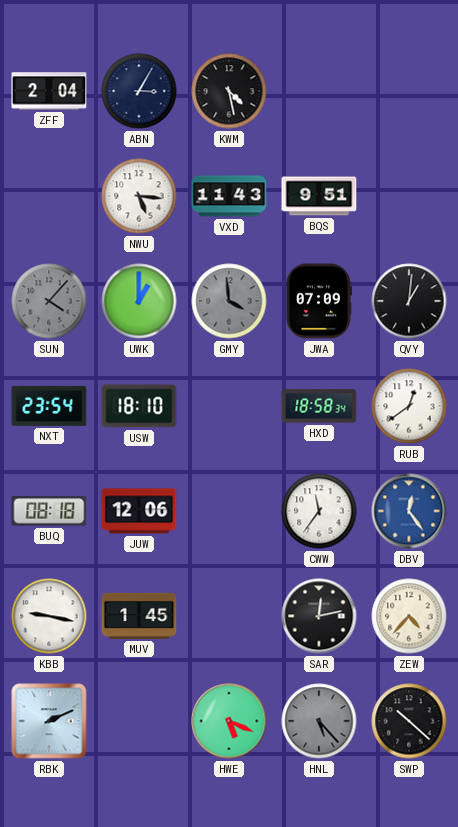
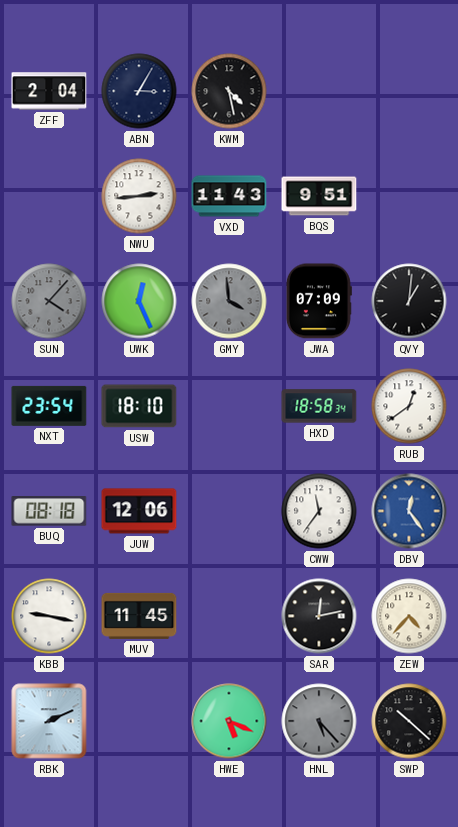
NWU: 5:16 -> 2:44
UWK: 1:00 -> 12:26
MUV: 1:45 -> 11:45
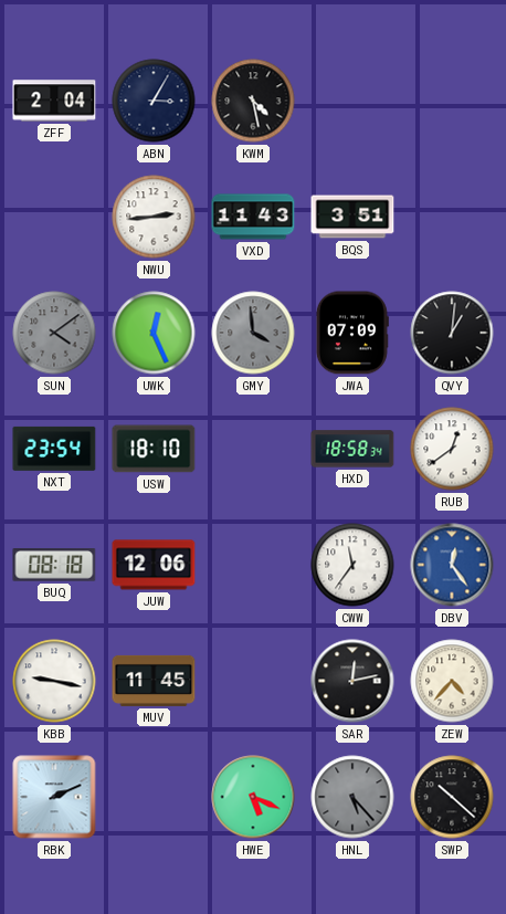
BQS: 9:51 -> 3:51
SUN: 4:07 -> 4:09
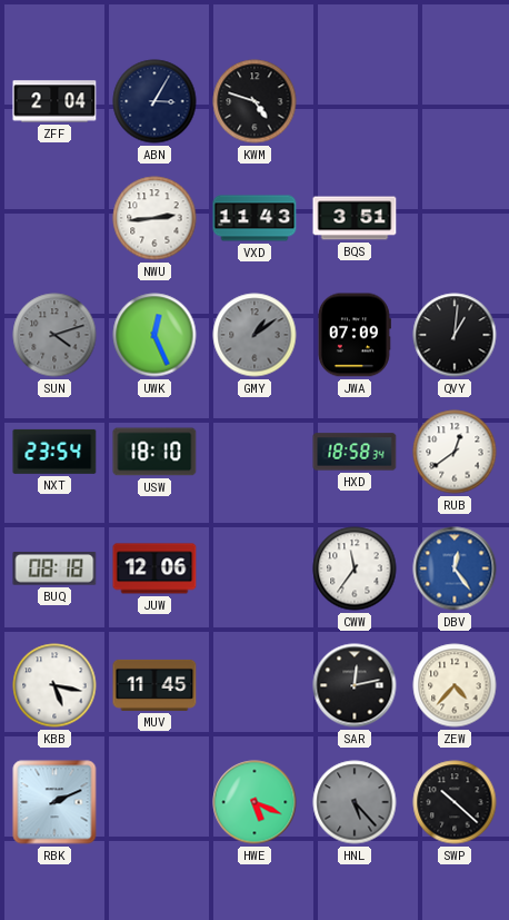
KWM: 4:28 -> 4:48
SUN: 4:09 -> 4:12
GMY: 3:59 -> 1:09
KBB: 9:17 -> 5:17
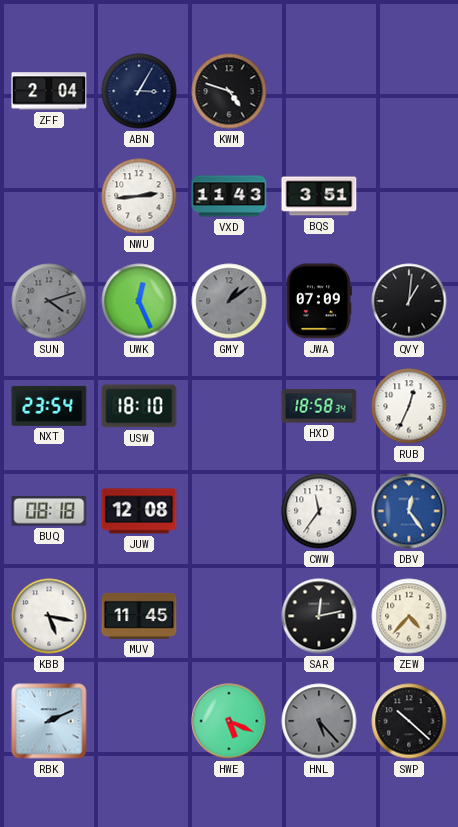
RUB: 12:39 -> 12:34
JUW: 12:06 -> 12:08
